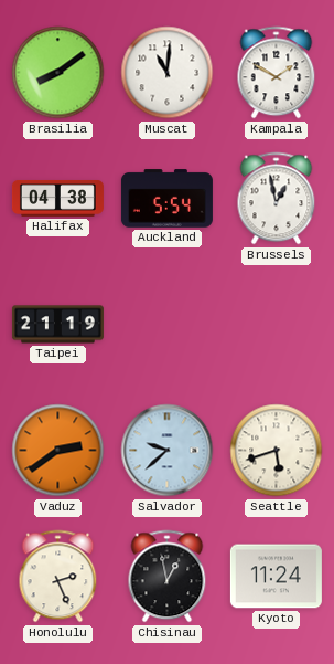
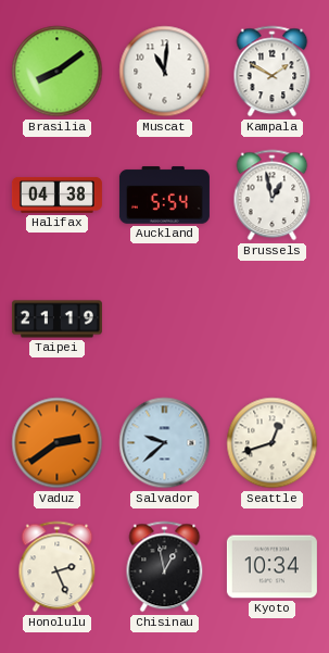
Seattle: 5:42 -> 12:42
Kyoto: 11:24 -> 10:34
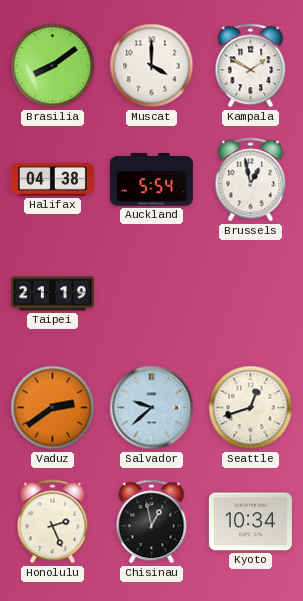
Muscat: 11:01 -> 4:00
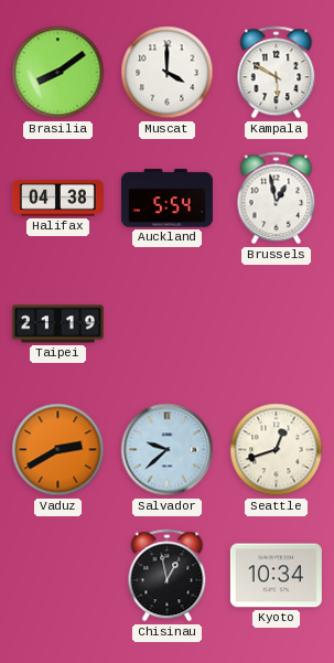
Kampala: 1:50 -> 5:50
Vaduz: 2:39 -> 2:40
Honolulu: 2:26 -> none
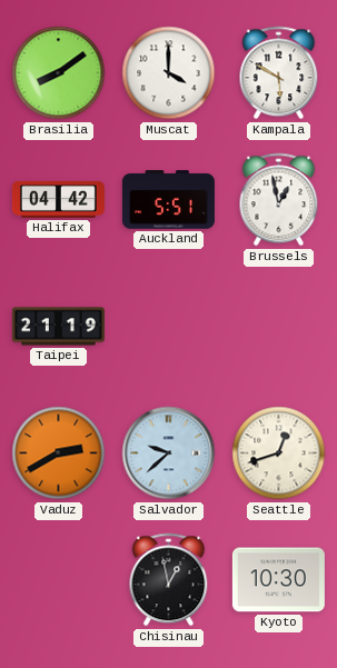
Halifax: 04:38 -> 04:42
Auckland: 5:54 -> 5:51
Kyoto: 10:34 -> 10:30
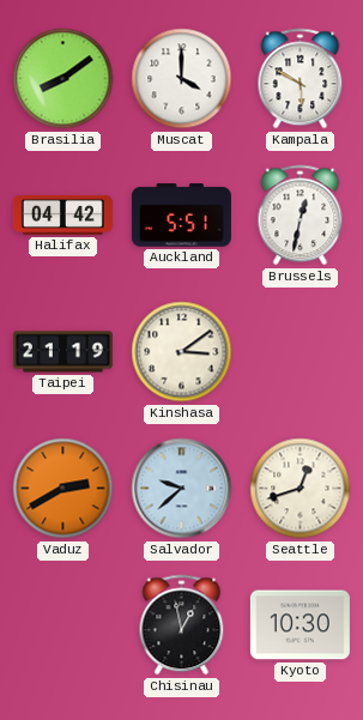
Brussels: 12:58 -> 12:32
Kinshasa: none -> 3:09
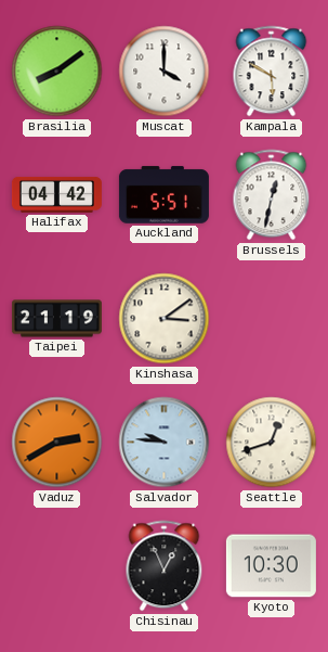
Salvador: 9:38 -> 9:46
Chisinau: 12:58 -> 12:56
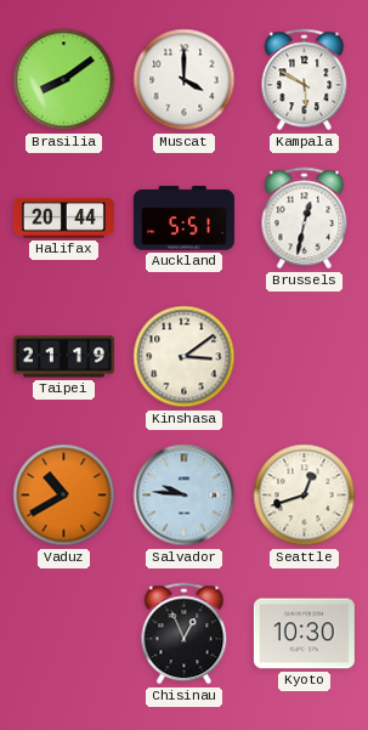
Halifax: 04:42 -> 20:44
Vaduz: 2:40 -> 10:40
